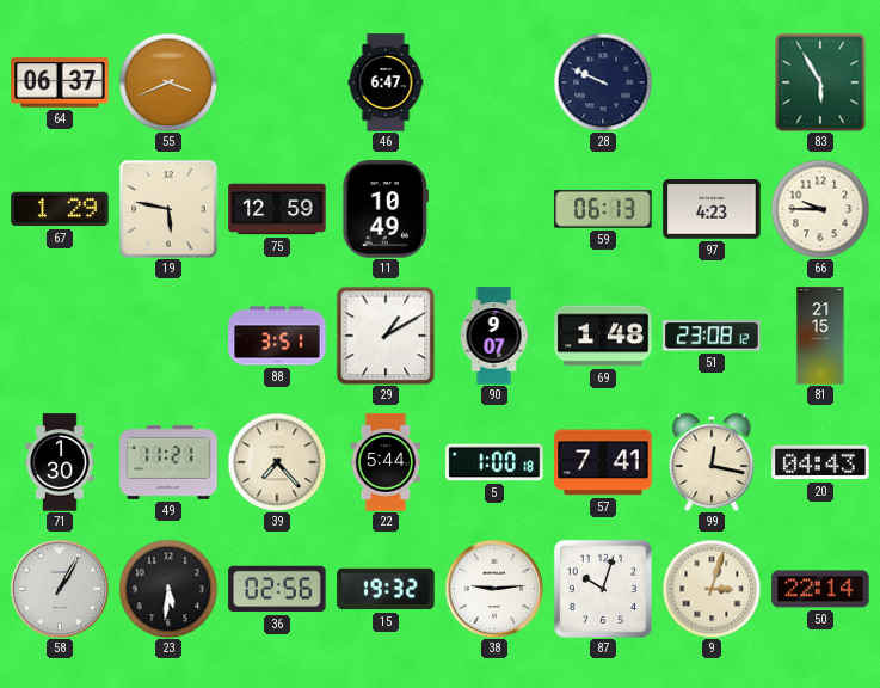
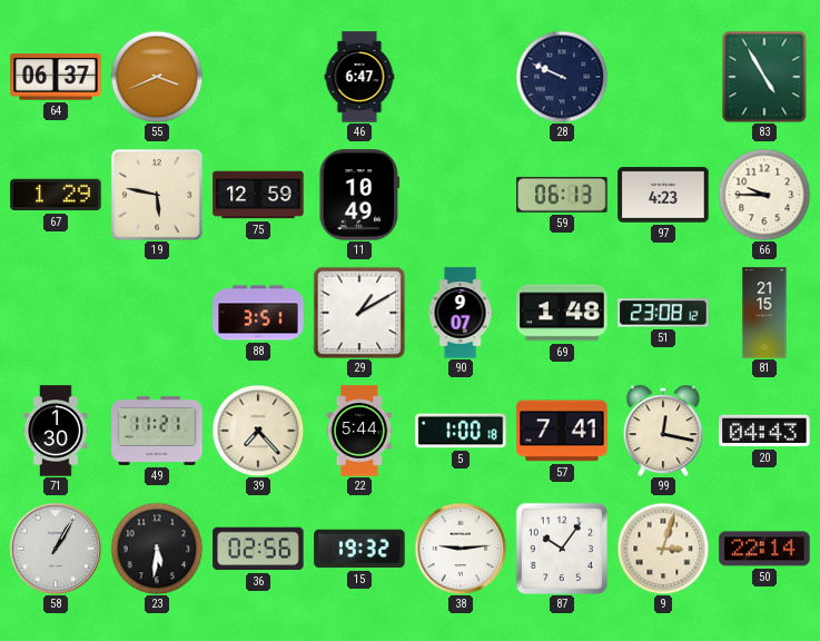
83: 5:55 -> 4:55
87: 10:03 -> 10:06
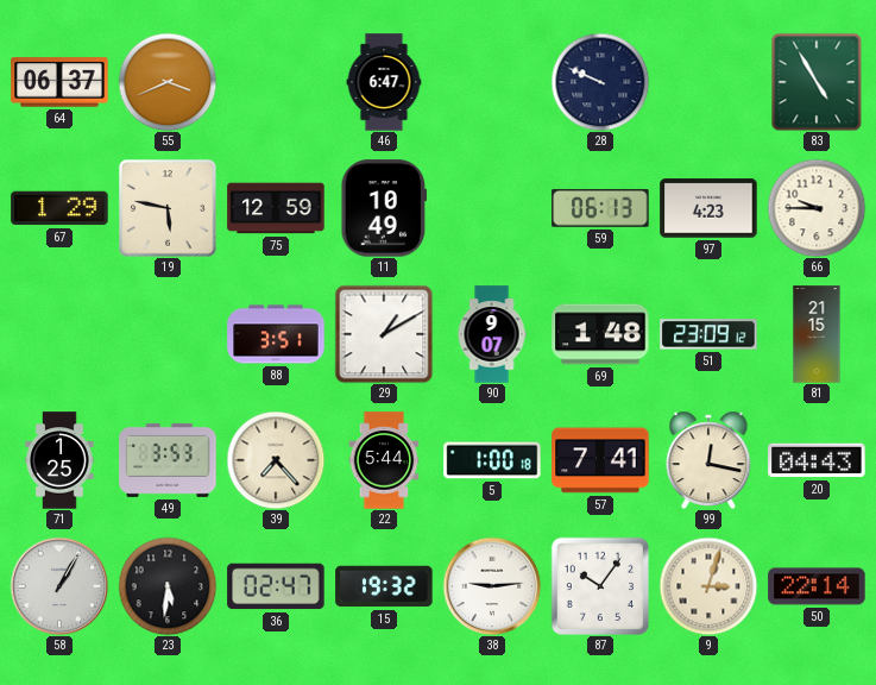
51: 23:08 -> 23:09
71: 1:30 -> 1:25
49: 11:21 -> 3:53
36: 02:56 -> 02:47
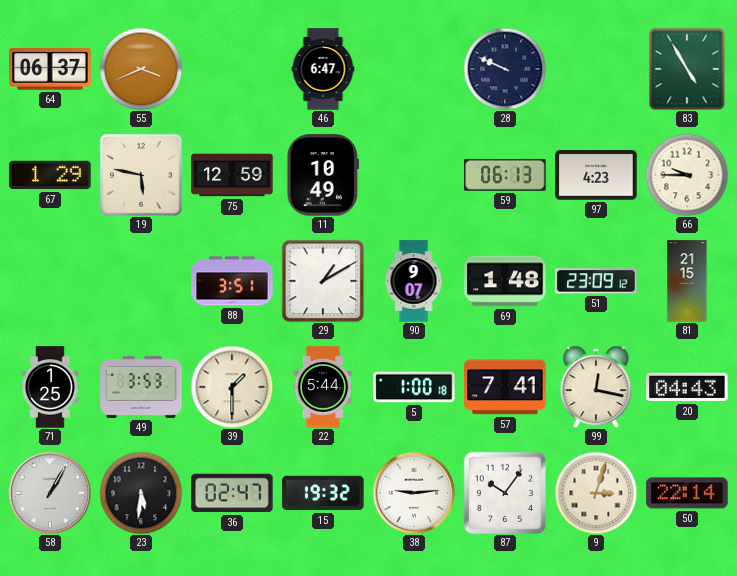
39: 7:23 -> 1:30
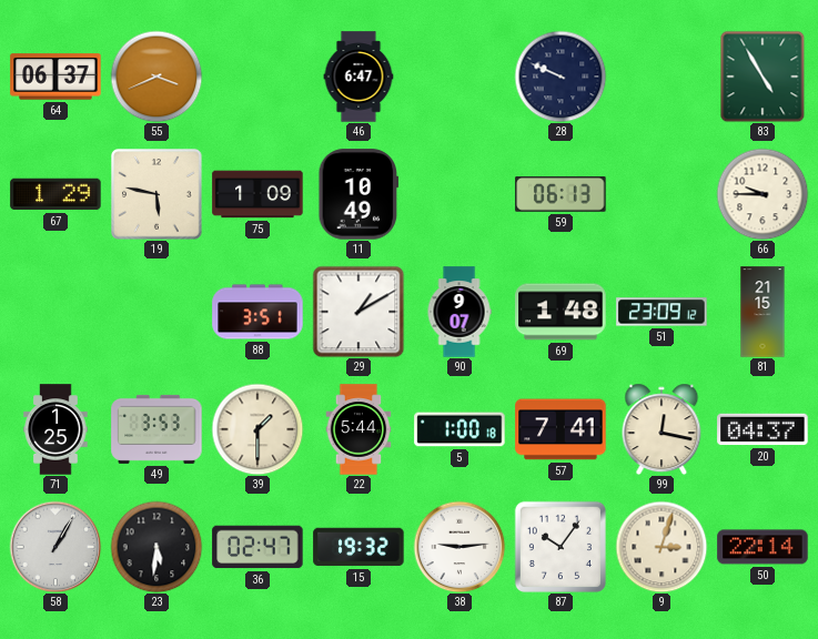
75: 12:59 -> 1:09
97: 4:23 -> none
20: 04:43 -> 04:37
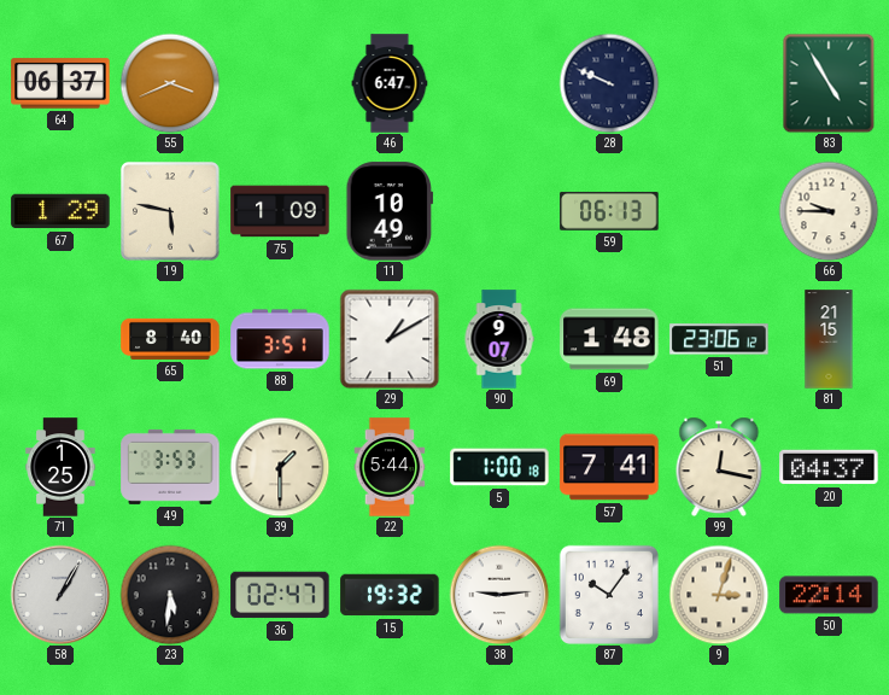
65: none -> 8:40
51: 23:09 -> 23:06
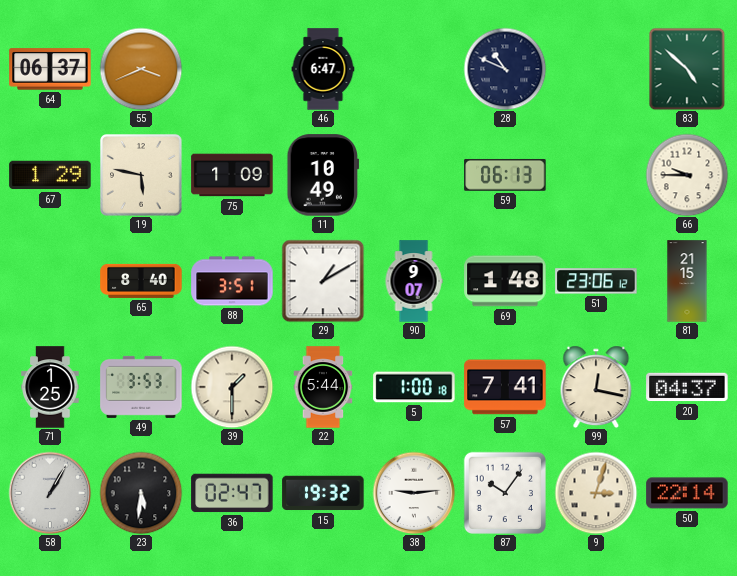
28: 9:49 -> 10:49
83: 4:55 -> 4:52
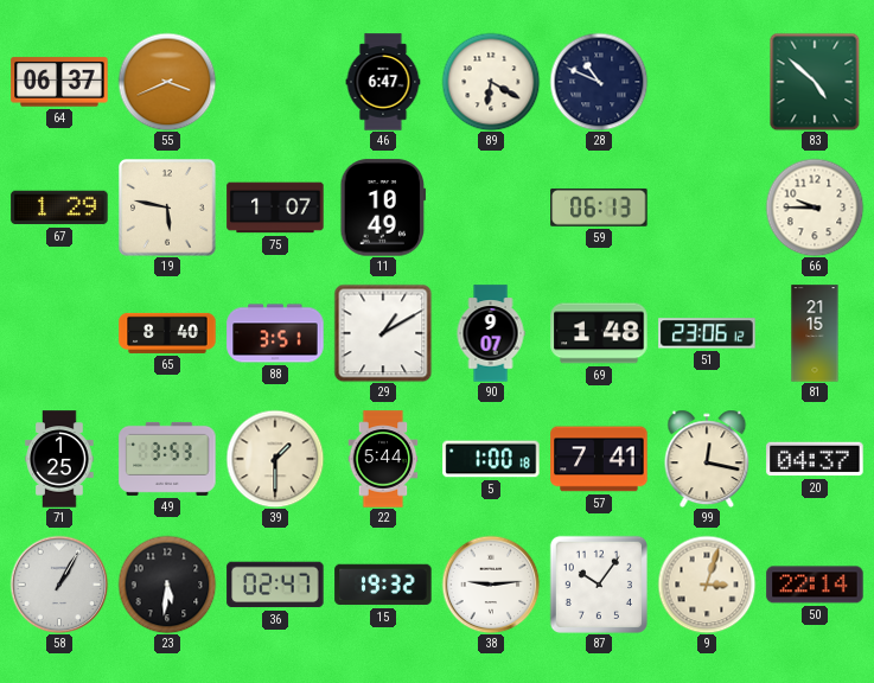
89: none -> 6:20
75: 1:09 -> 1:07
